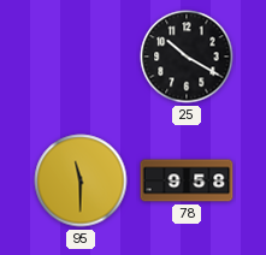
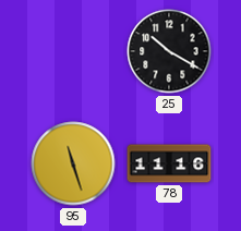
95: 11:30 -> 11:27
78: 9:58 -> 11:16
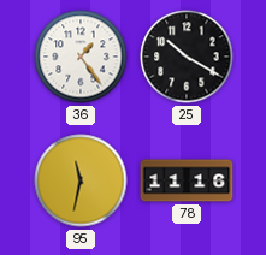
36: none -> 1:24
95: 11:27 -> 11:32
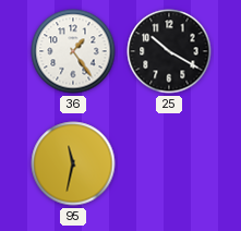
78: 11:16 -> none
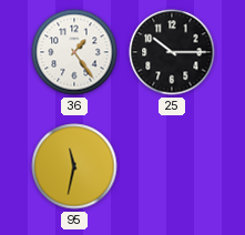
25: 10:20 -> 10:15
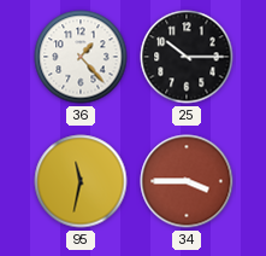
36: 1:24 -> 1:23
34: none -> 3:45
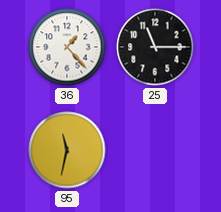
25: 10:15 -> 11:15
34: 3:45 -> none
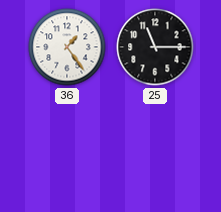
36: 1:23 -> 1:24
95: 11:32 -> none
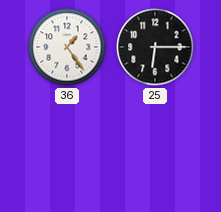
25: 11:15 -> 6:15
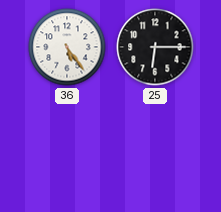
36: 1:24 -> 5:24
